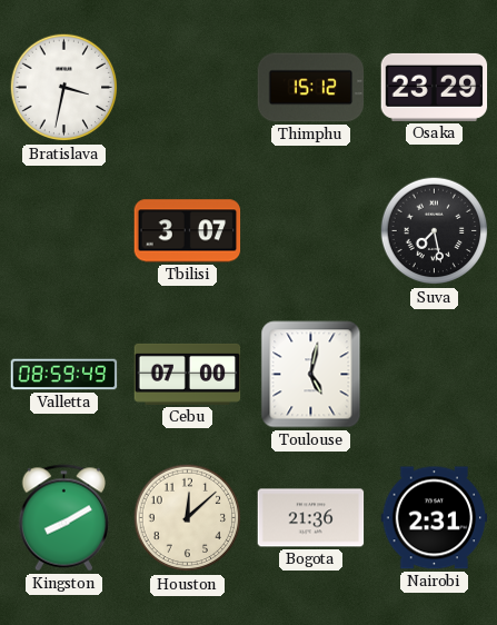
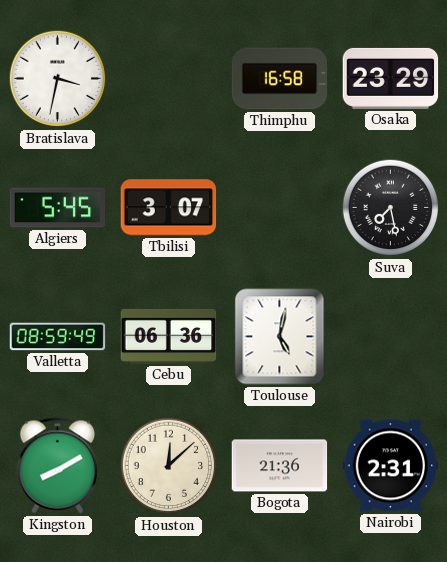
Thimphu: 15:12 -> 16:58
Algiers: none -> 5:45
Cebu: 07:00 -> 06:36
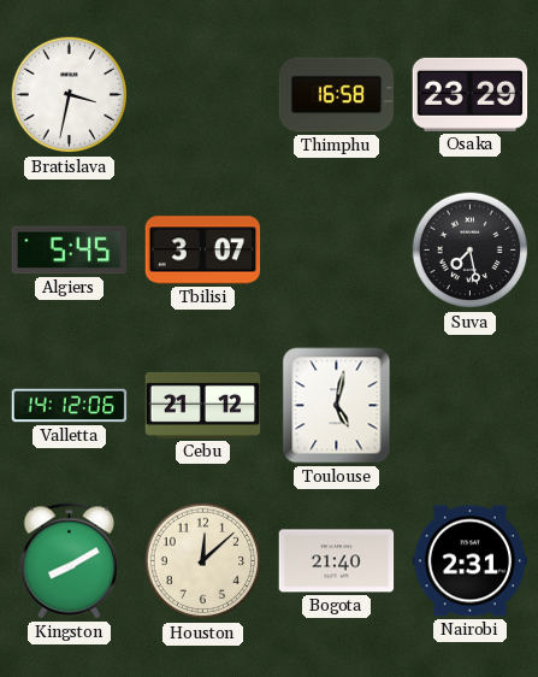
Valletta: 08:59 -> 14:12
Cebu: 06:36 -> 21:12
Bogota: 21:36 -> 21:40
